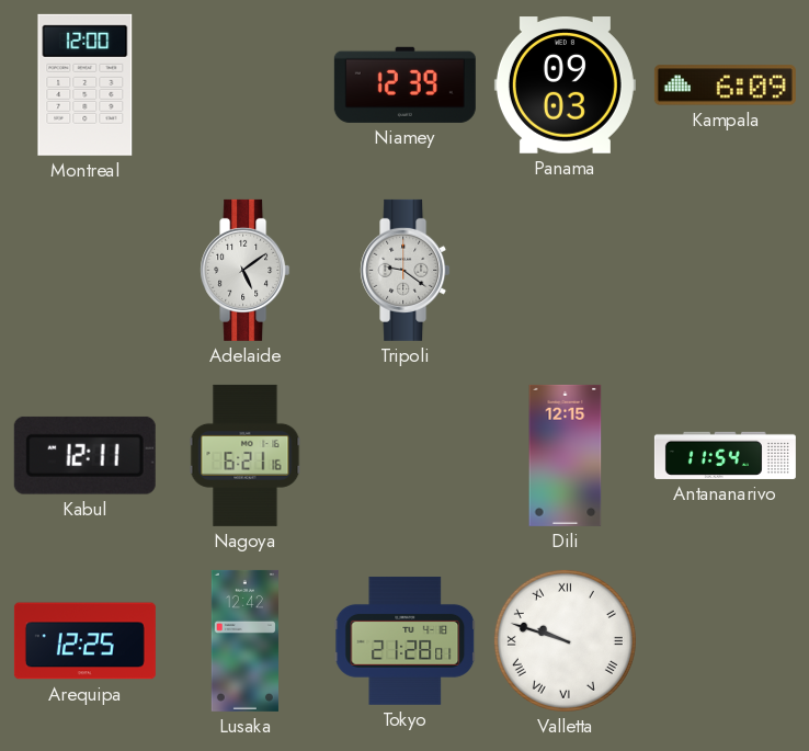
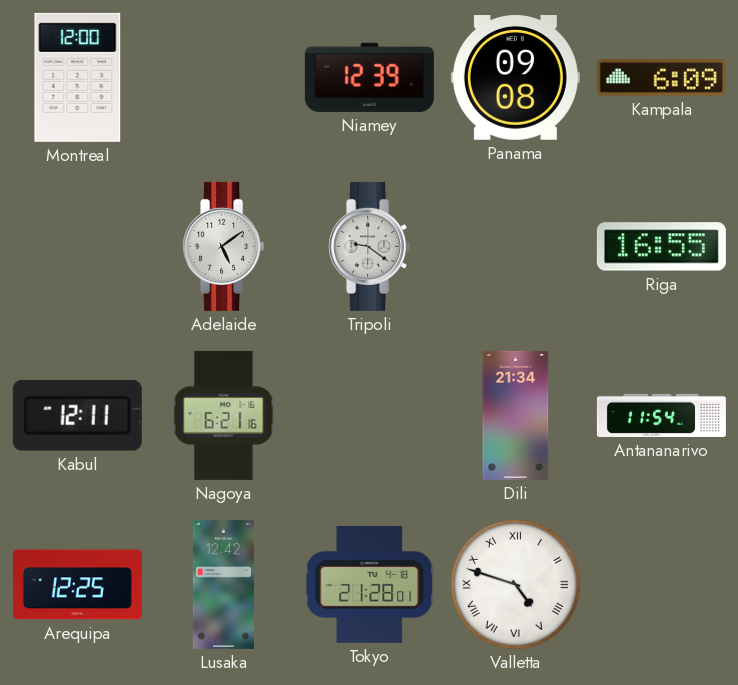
Panama: 09:03 -> 09:08
Riga: none -> 16:55
Dili: 12:15 -> 21:34
Valletta: 9:48 -> 4:48
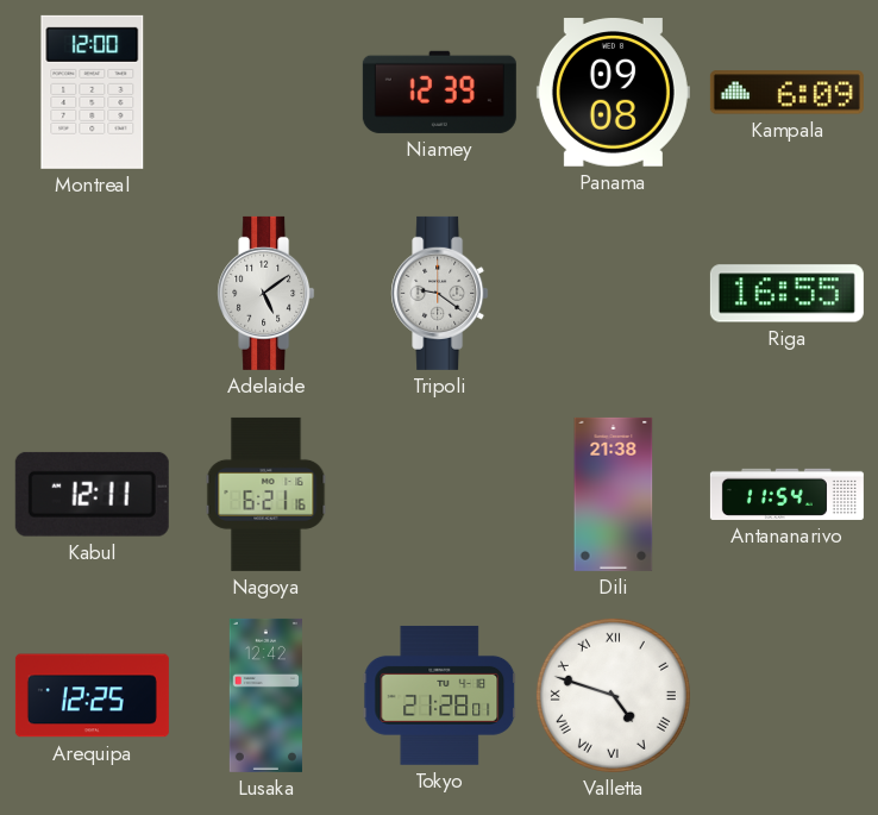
Dili: 21:34 -> 21:38
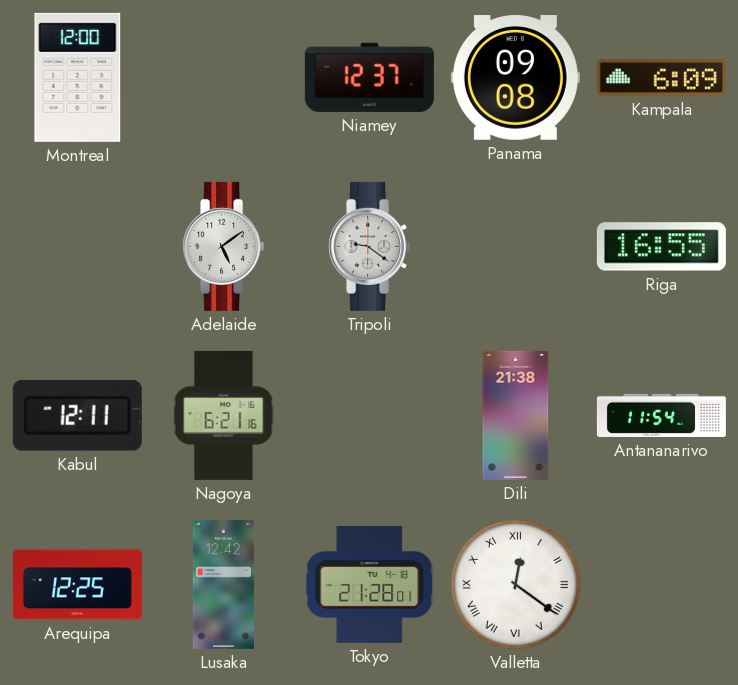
Niamey: 12:39 -> 12:37
Valletta: 4:48 -> 12:21
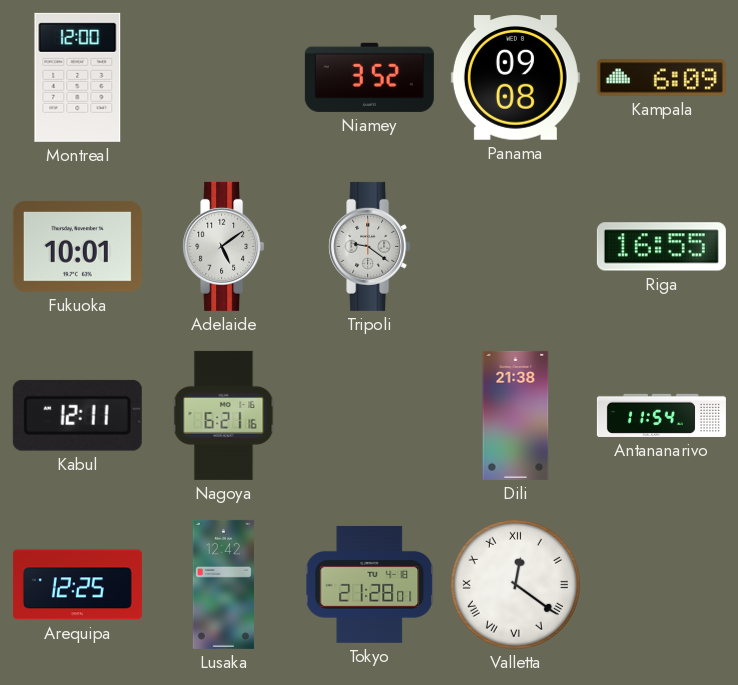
Niamey: 12:37 -> 3:52
Fukuoka: none -> 10:01
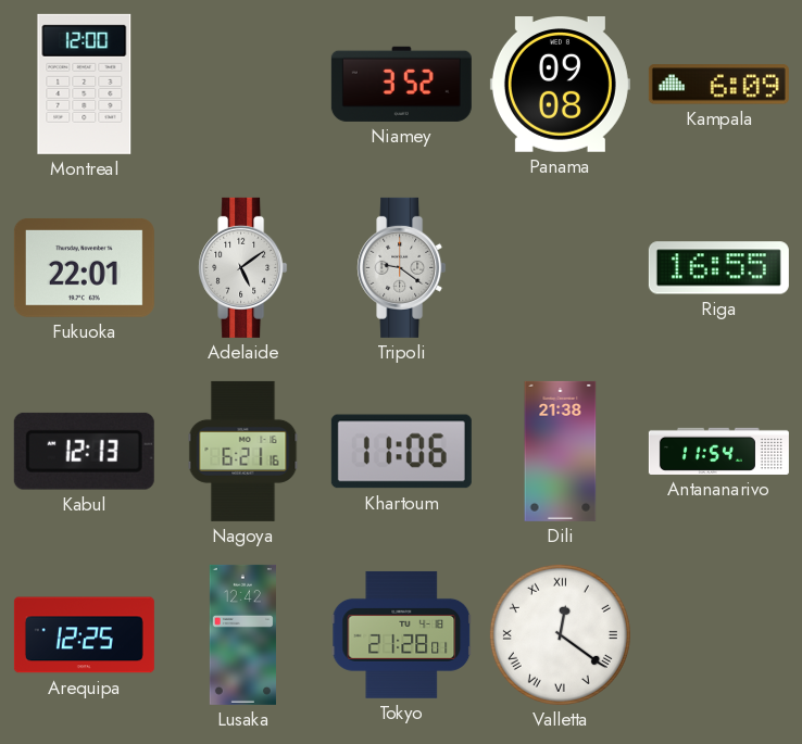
Fukuoka: 10:01 -> 22:01
Kabul: 12:11 -> 12:13
Khartoum: none -> 11:06
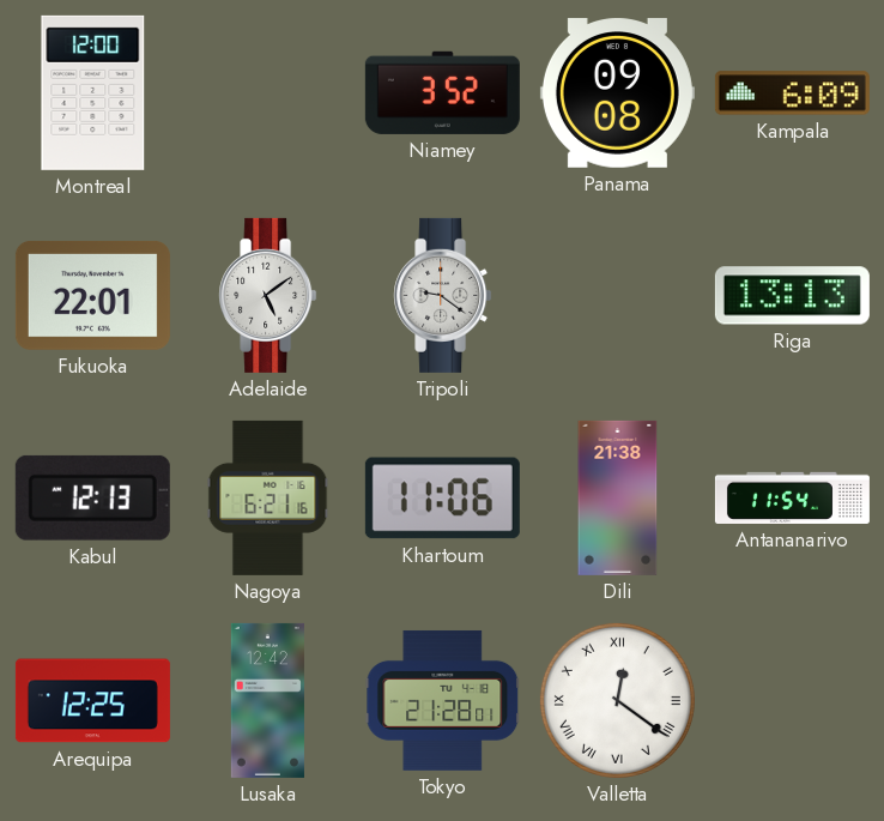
Riga: 16:55 -> 13:13
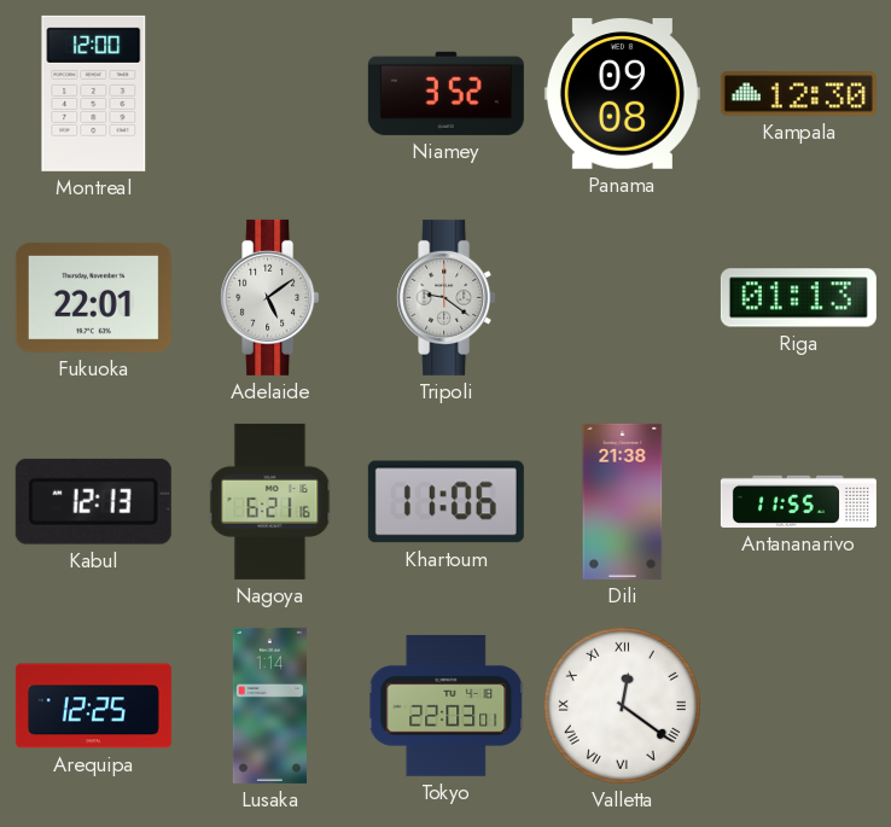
Kampala: 6:09 -> 12:30
Riga: 13:13 -> 01:13
Antananarivo: 11:54 -> 11:55
Lusaka: 12:42 -> 1:14
Tokyo: 21:28 -> 22:03
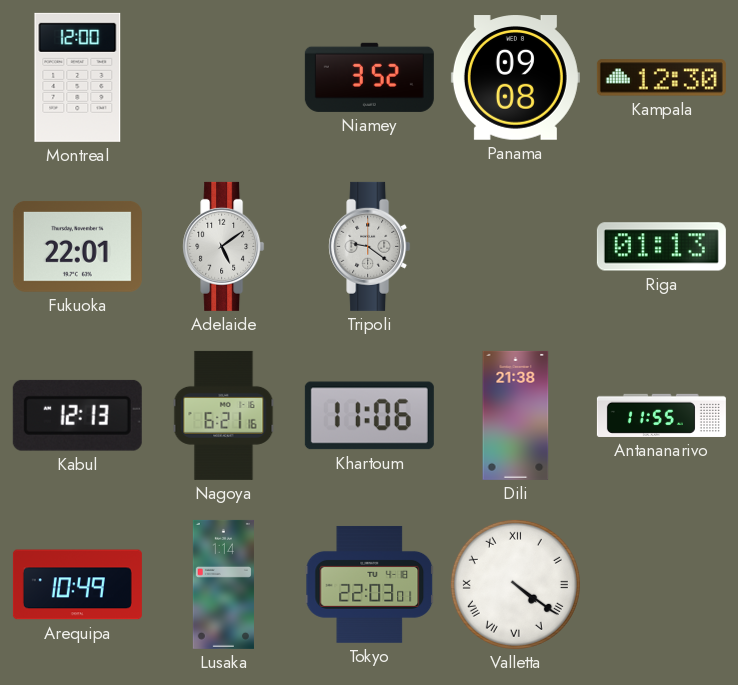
Arequipa: 12:25 -> 10:49
Valletta: 12:21 -> 4:21
